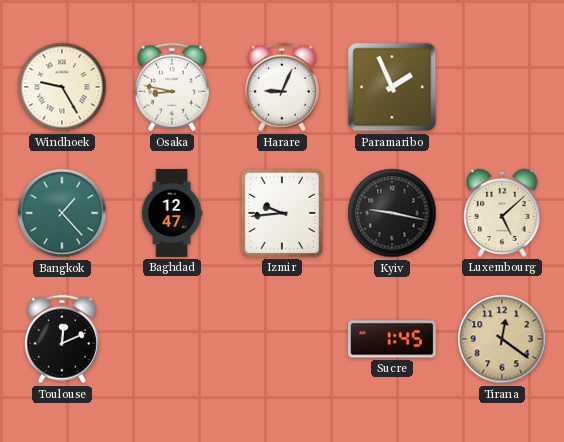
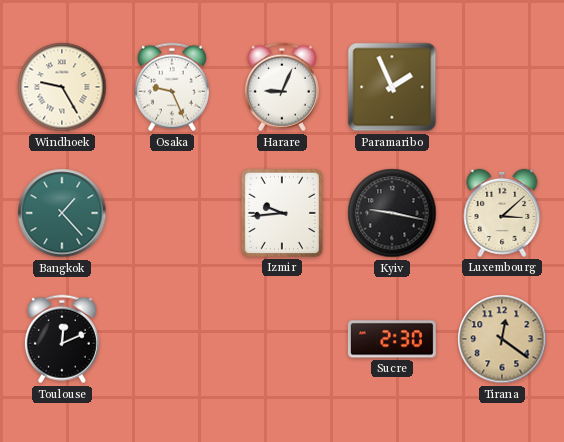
Osaka: 8:47 -> 9:26
Baghdad: 12:47 -> none
Luxembourg: 5:08 -> 3:08
Sucre: 1:45 -> 2:30
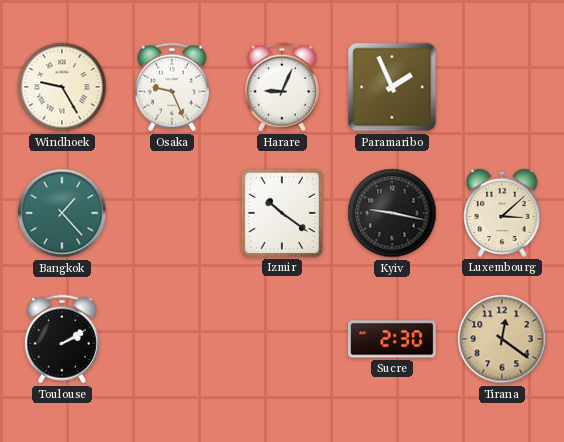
Izmir: 9:44 -> 10:21
Toulouse: 12:11 -> 2:10
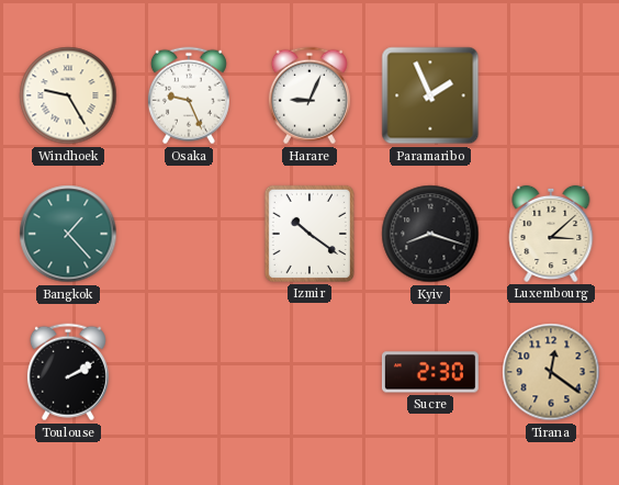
Kyiv: 9:17 -> 8:18
